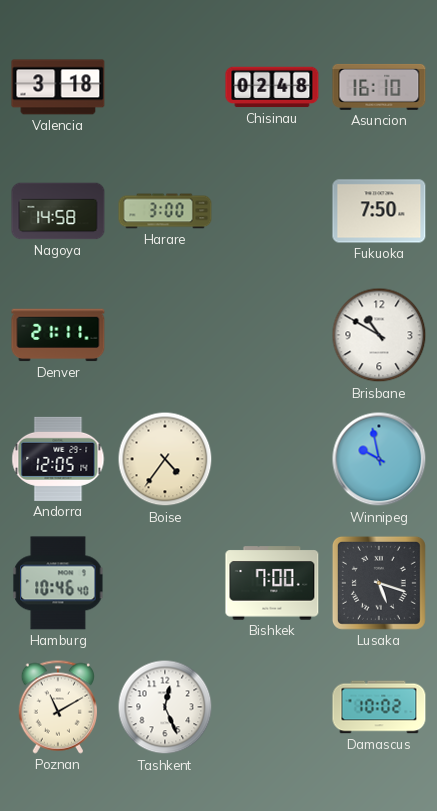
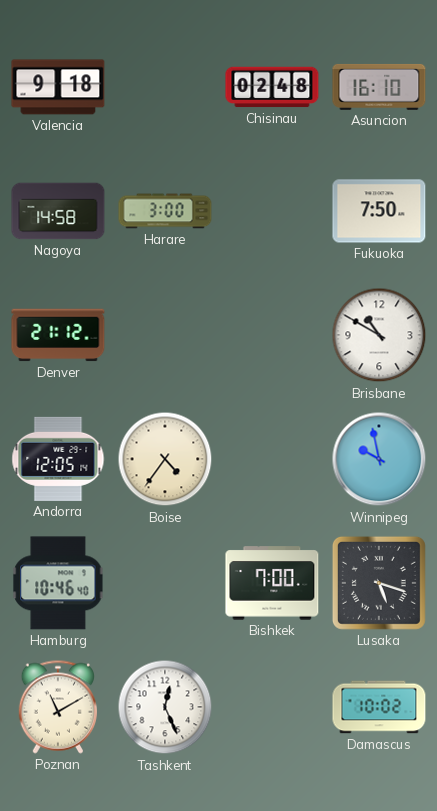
Valencia: 3:18 -> 9:18
Denver: 21:11 -> 21:12
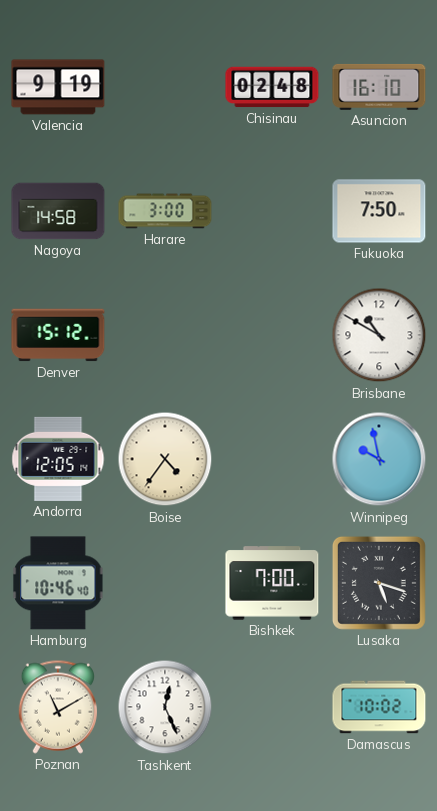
Valencia: 9:18 -> 9:19
Denver: 21:12 -> 15:12
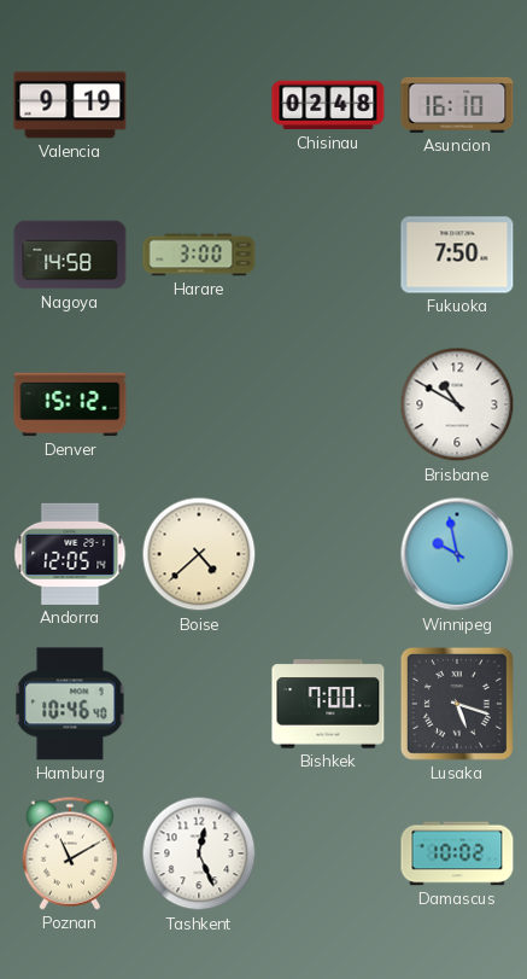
Boise: 4:36 -> 4:38
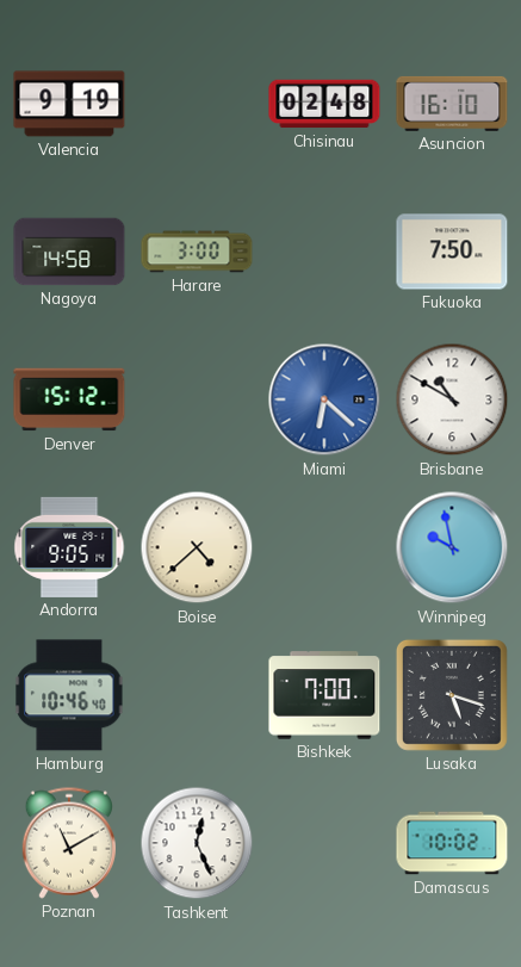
Miami: none -> 6:22
Andorra: 12:05 -> 9:05
